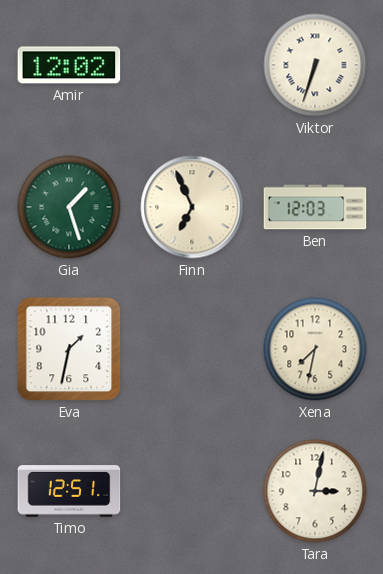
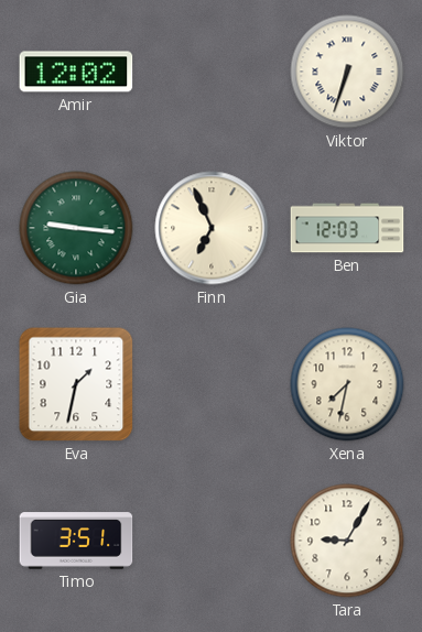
Gia: 1:27 -> 9:16
Timo: 12:51 -> 3:51
Tara: 3:02 -> 9:05
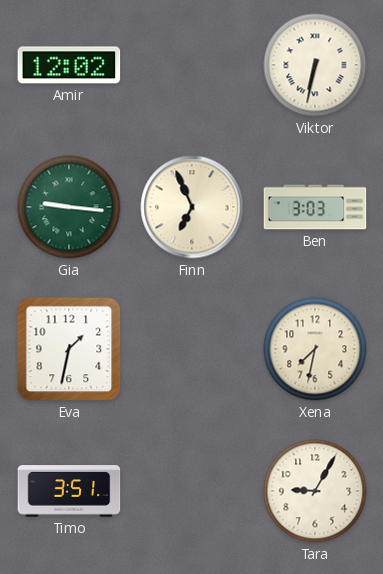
Viktor: 6:33 -> 6:32
Ben: 12:03 -> 3:03
